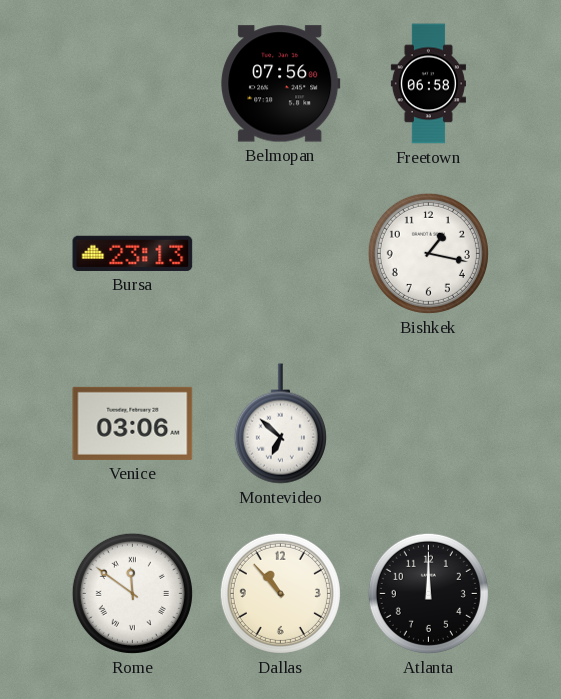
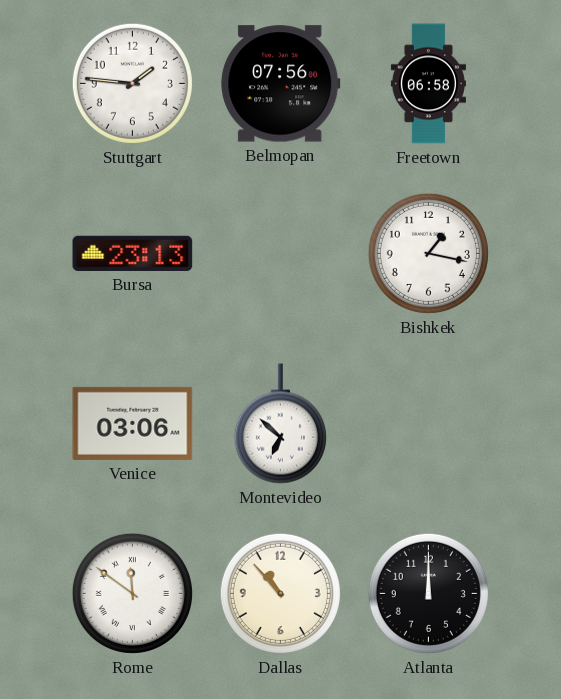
Stuttgart: none -> 1:46
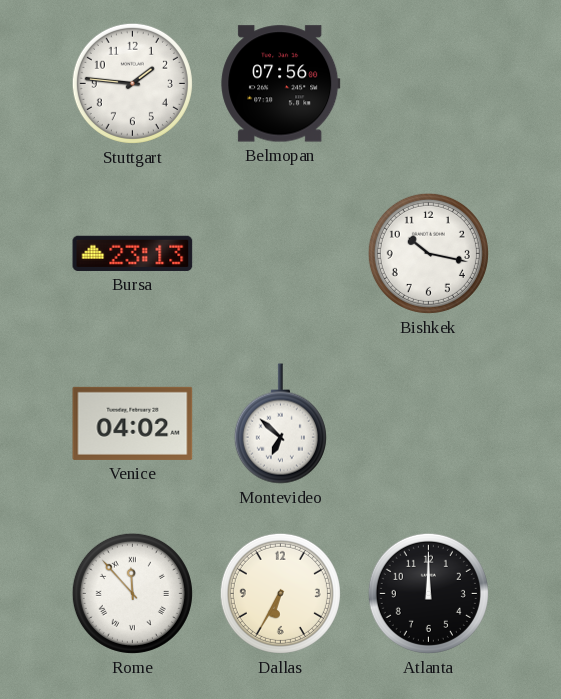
Freetown: 06:58 -> none
Bishkek: 1:17 -> 10:17
Venice: 03:06 -> 04:02
Rome: 11:51 -> 11:53
Dallas: 10:53 -> 6:35
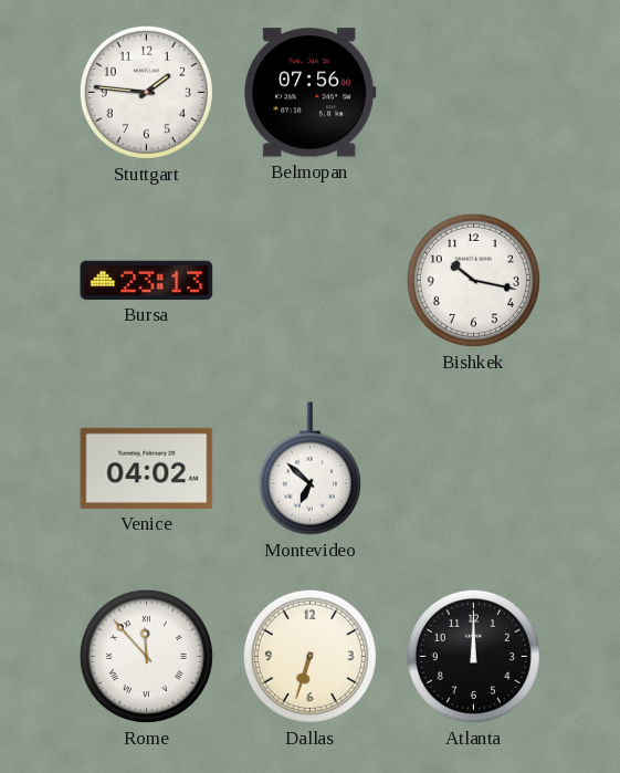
Dallas: 6:35 -> 6:33
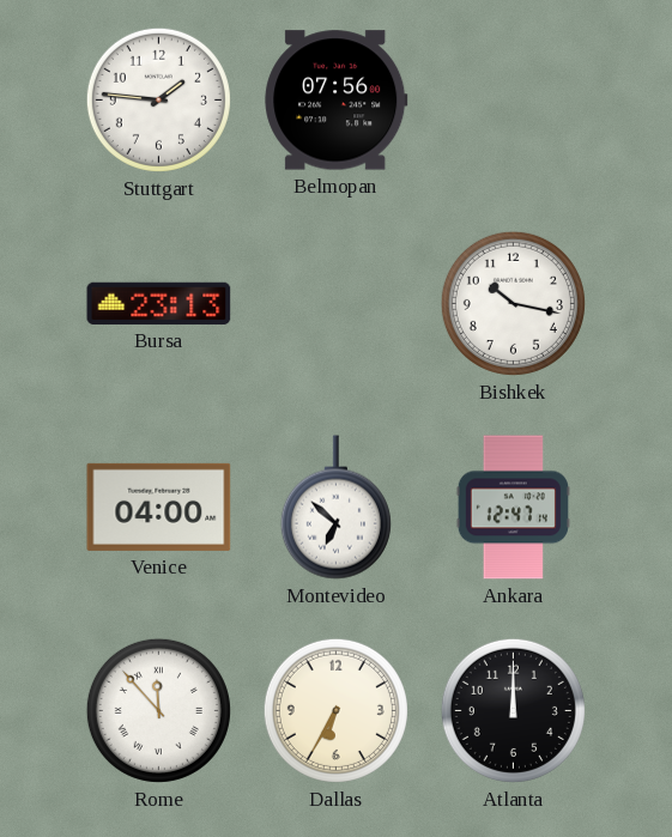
Venice: 04:02 -> 04:00
Ankara: none -> 12:47
Dallas: 6:33 -> 6:35
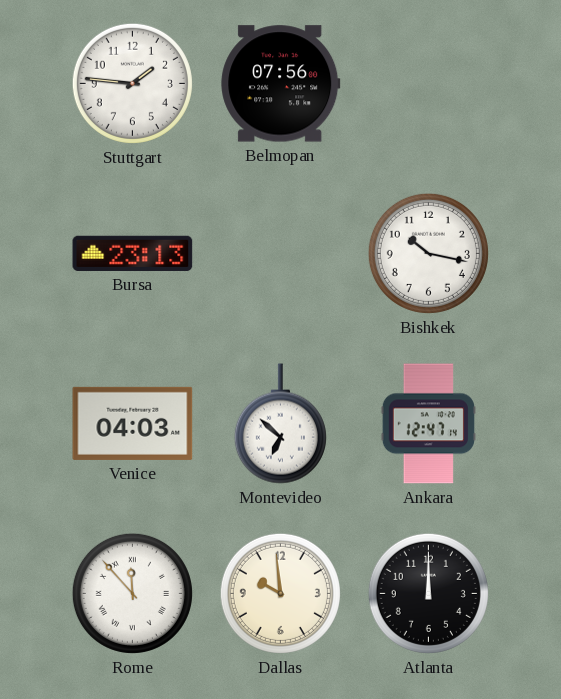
Venice: 04:00 -> 04:03
Dallas: 6:35 -> 9:59
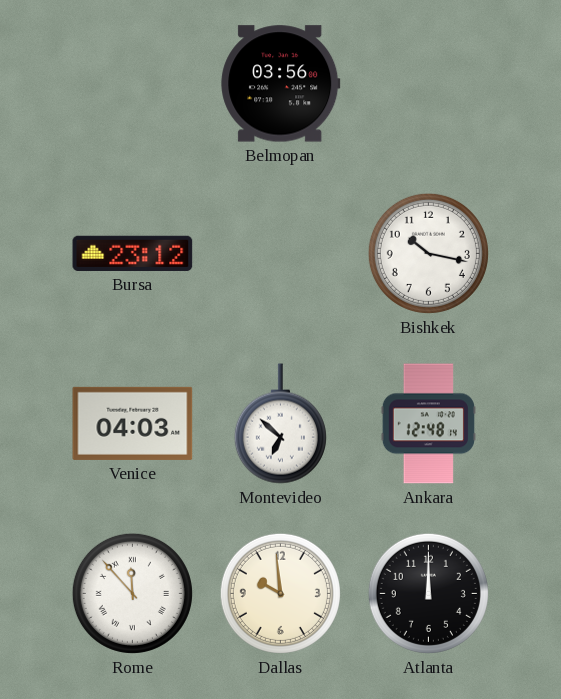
Stuttgart: 1:46 -> none
Belmopan: 07:56 -> 03:56
Bursa: 23:13 -> 23:12
Ankara: 12:47 -> 12:48
